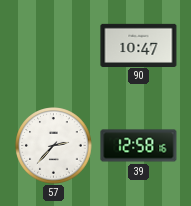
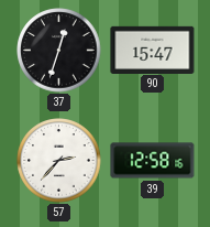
37: none -> 12:33
90: 10:47 -> 15:47
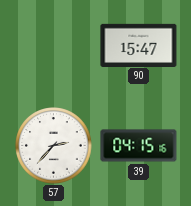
37: 12:33 -> none
39: 12:58 -> 04:15
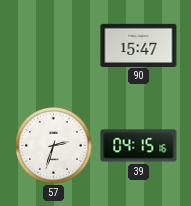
57: 2:37 -> 2:33
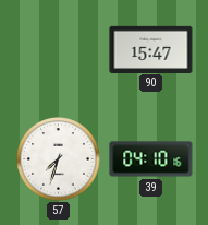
57: 2:33 -> 7:33
39: 04:15 -> 04:10
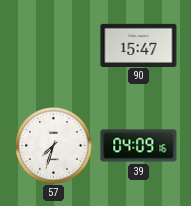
39: 04:10 -> 04:09
